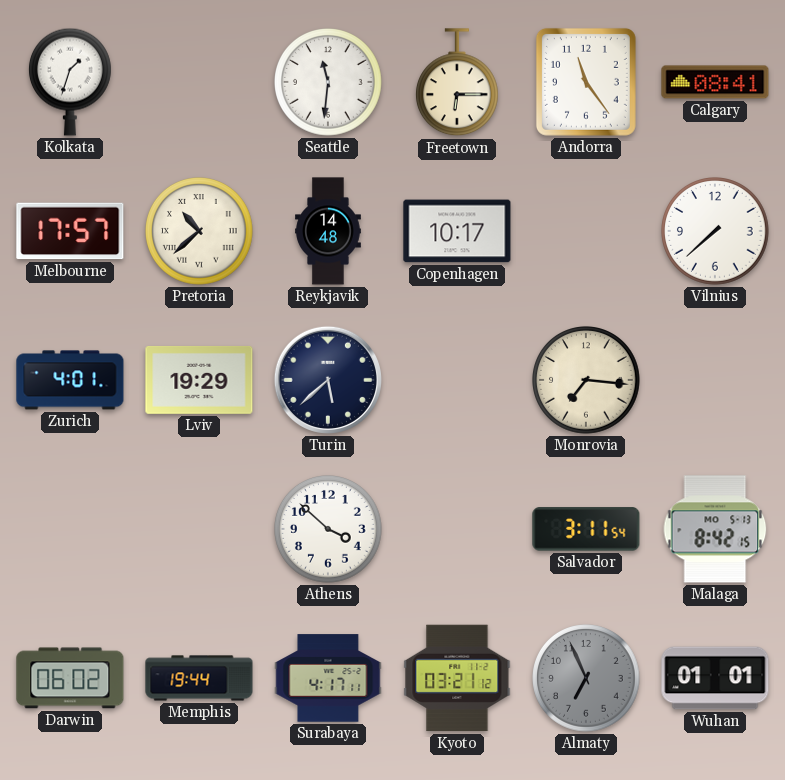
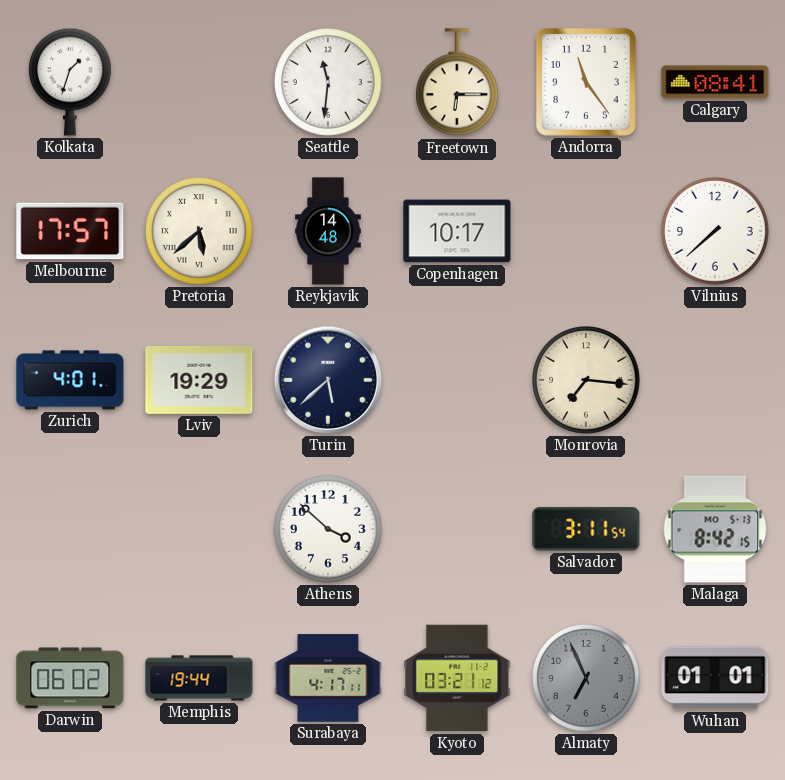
Pretoria: 10:38 -> 5:38
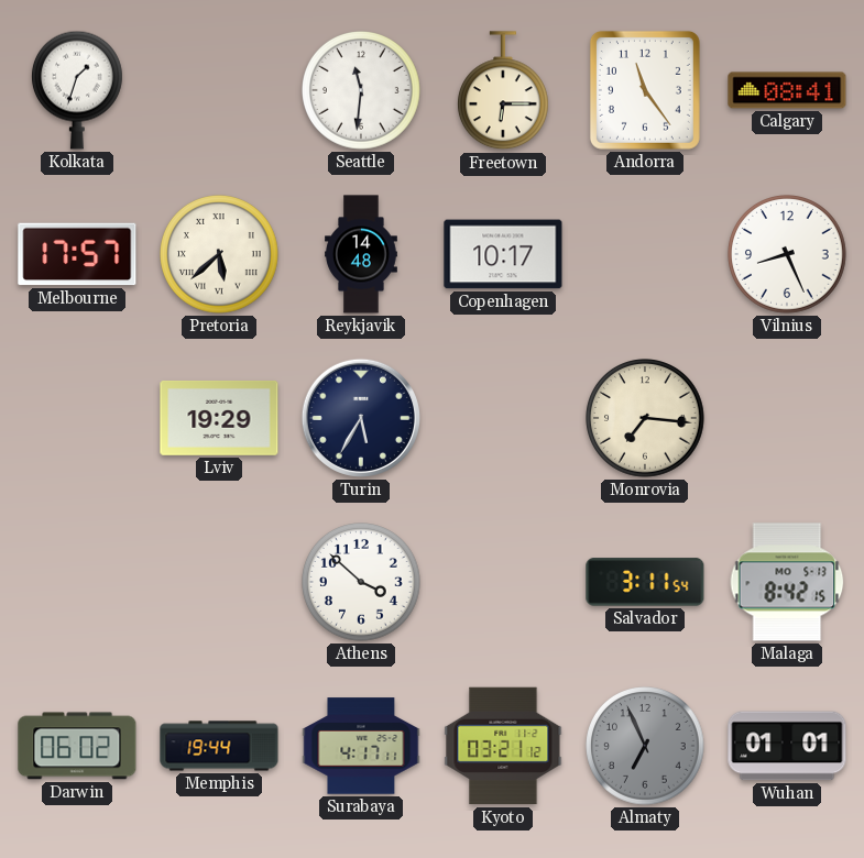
Vilnius: 7:38 -> 8:26
Zurich: 4:01 -> none
Turin: 5:38 -> 5:35
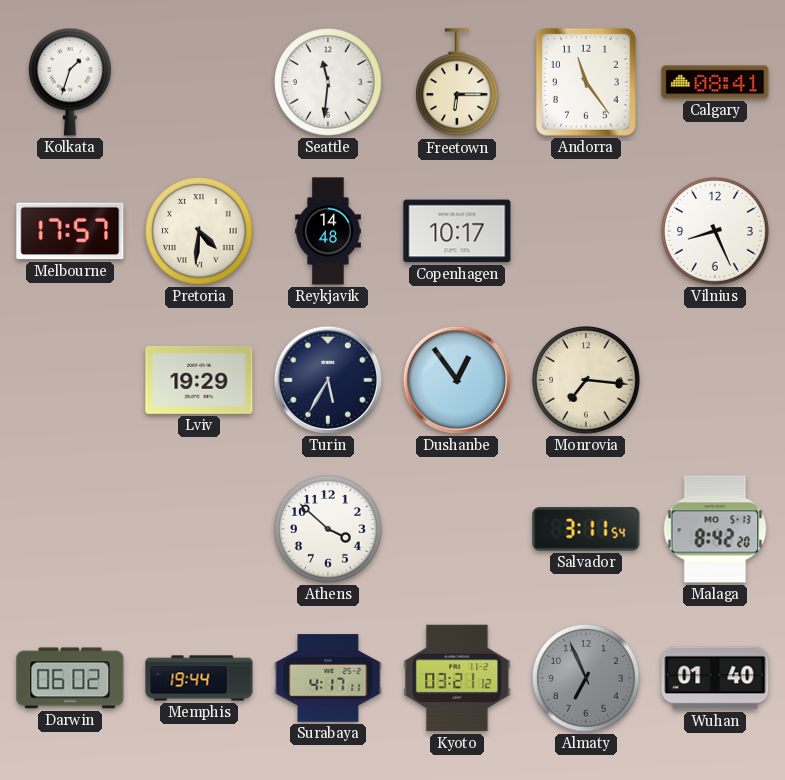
Pretoria: 5:38 -> 4:31
Dushanbe: none -> 12:54
Malaga: 8:42:15 -> 8:42:20
Wuhan: 01:01 -> 01:40
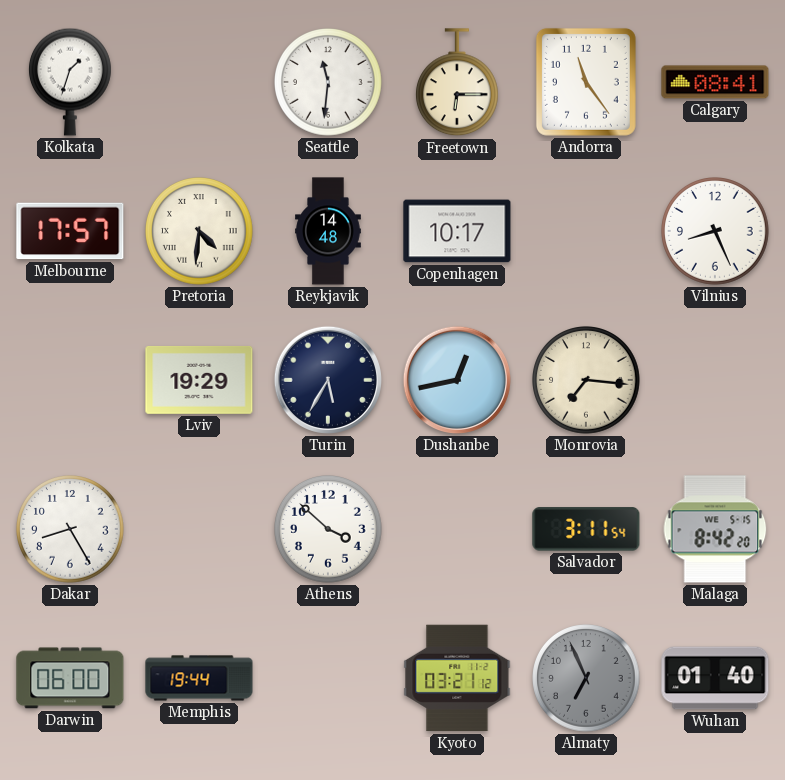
Dushanbe: 12:54 -> 12:43
Dakar: none -> 8:25
Malaga date: MO 5-13 -> WE 5-15
Darwin: 06:02 -> 06:00
Surabaya: 4:17 -> none
